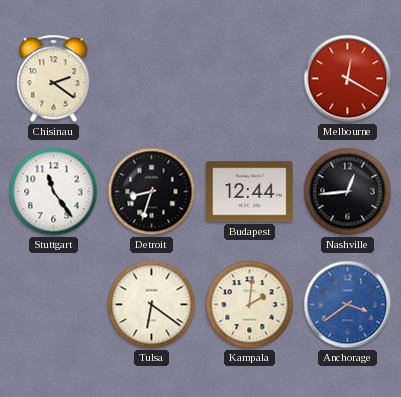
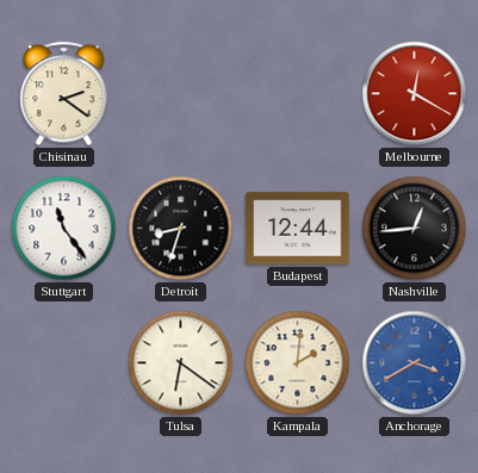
Anchorage: 3:39 -> 3:40
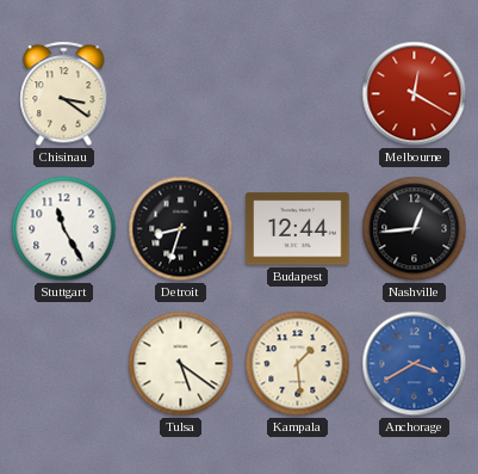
Chisinau: 2:21 -> 3:21
Stuttgart: 11:24 -> 11:25
Tulsa: 6:21 -> 5:21
Kampala: 2:01 -> 1:29
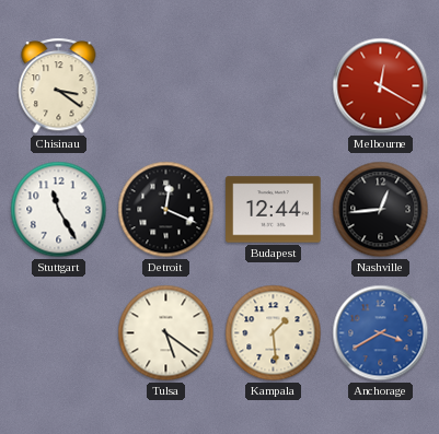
Detroit: 8:33 -> 12:19
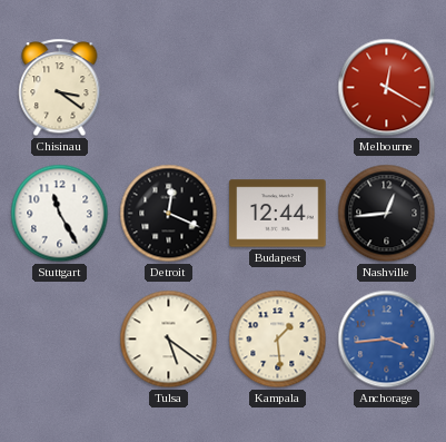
Anchorage: 3:40 -> 3:44
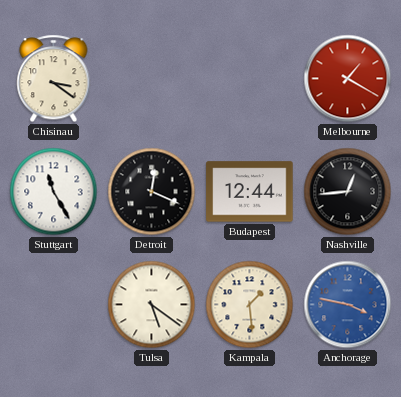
Melbourne: 12:20 -> 1:20
Anchorage: 3:44 -> 3:47
